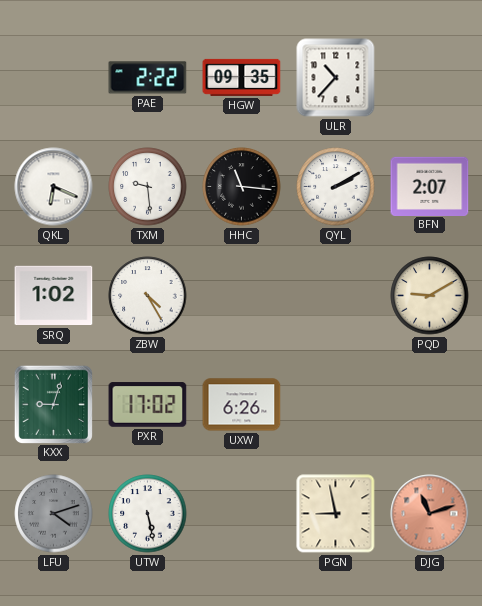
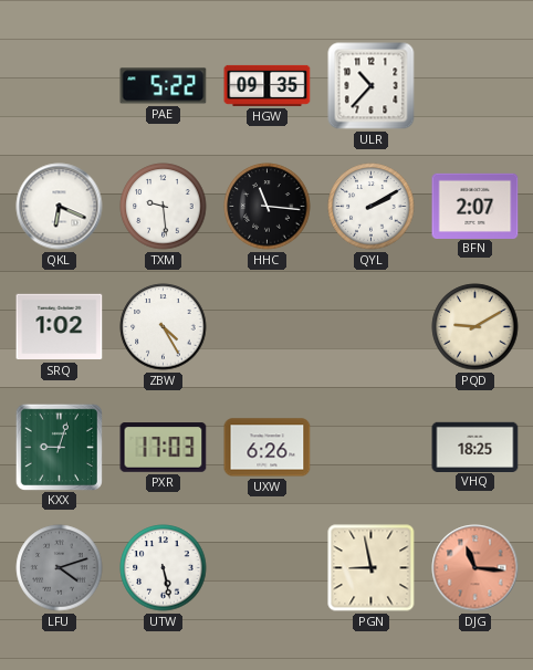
PAE: 2:22 -> 5:22
PXR: 17:02 -> 17:03
VHQ: none -> 18:25
DJG: 11:12 -> 11:16
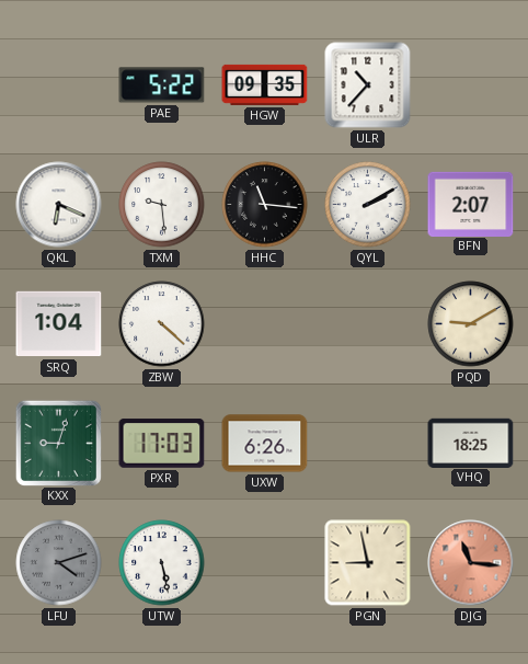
SRQ: 1:02 -> 1:04
ZBW: 4:25 -> 4:22
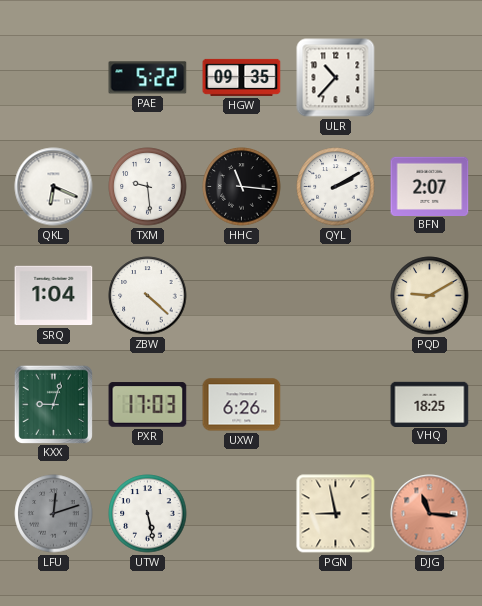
LFU: 4:12 -> 12:12
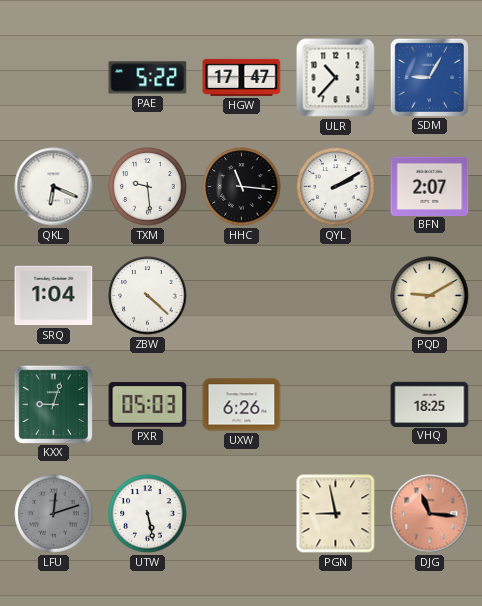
HGW: 09:35 -> 17:47
SDM: none -> 9:05
PXR: 17:03 -> 05:03
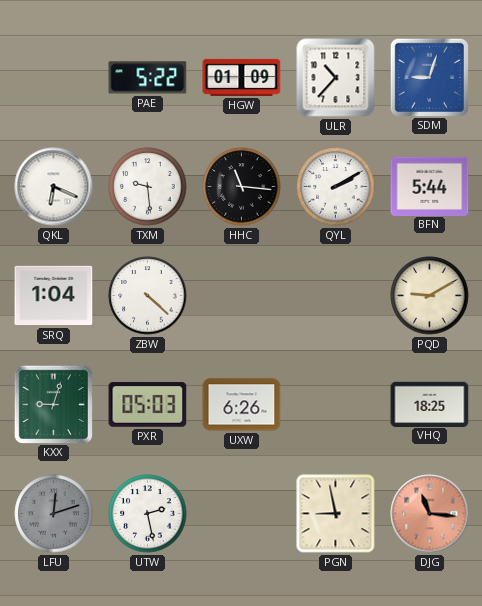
HGW: 17:47 -> 01:09
SDM: 9:05 -> 9:03
BFN: 2:07 -> 5:44
UTW: 5:28 -> 2:28
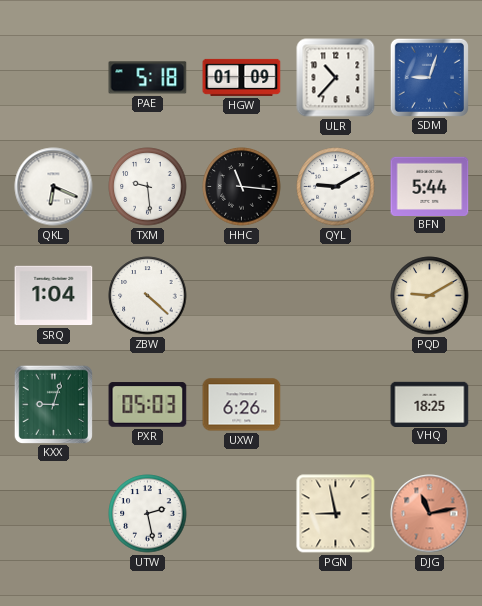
PAE: 5:22 -> 5:18
QYL: 2:10 -> 9:10
LFU: 12:12 -> none
DJG: 11:16 -> 11:13
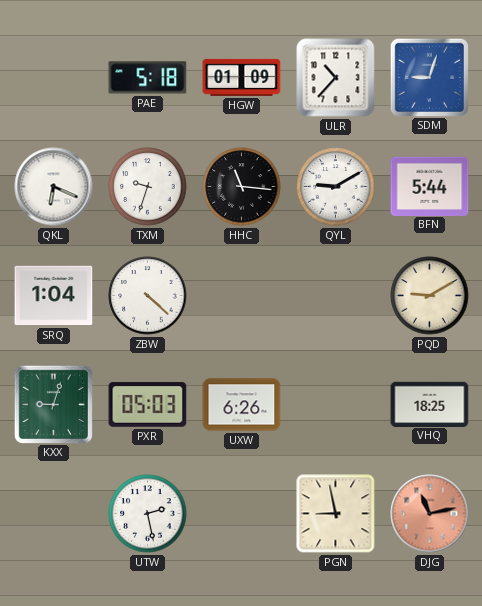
TXM: 9:29 -> 9:33
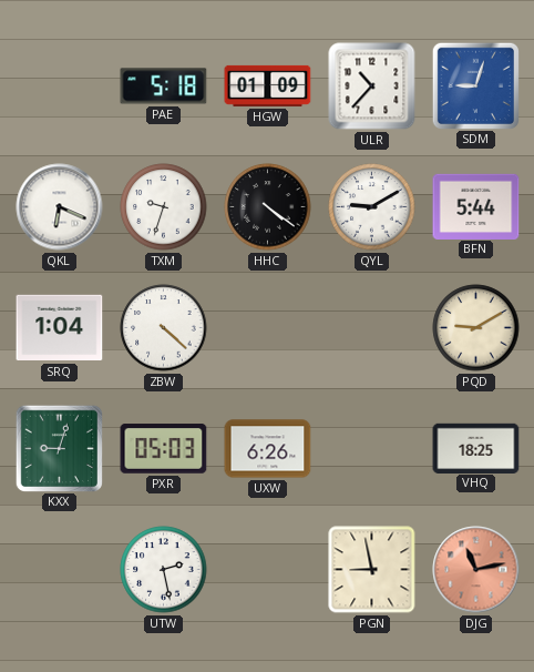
HHC: 11:16 -> 4:21
